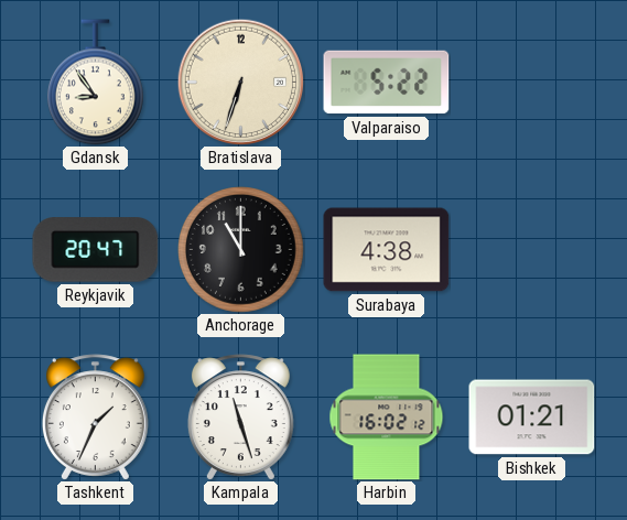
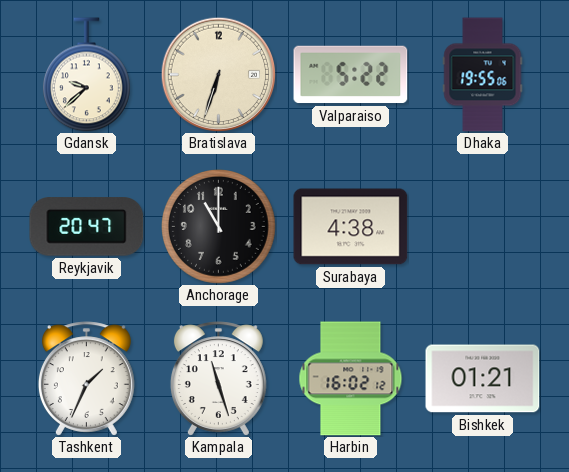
Gdansk: 8:54 -> 9:38
Dhaka: none -> 19:55
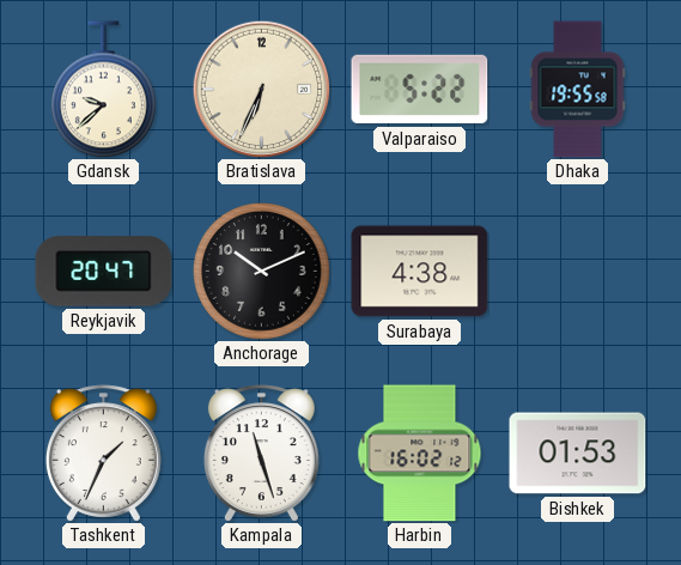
Bratislava: 6:33 -> 6:34
Dhaka: 19:55:06 -> 19:55:58
Anchorage: 11:00 -> 10:11
Bishkek: 01:21 -> 01:53
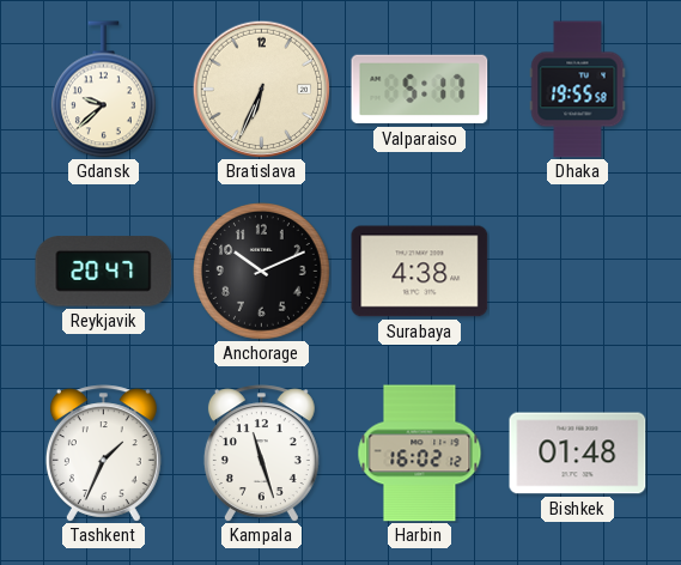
Valparaiso: 5:22 -> 5:17
Bishkek: 01:53 -> 01:48
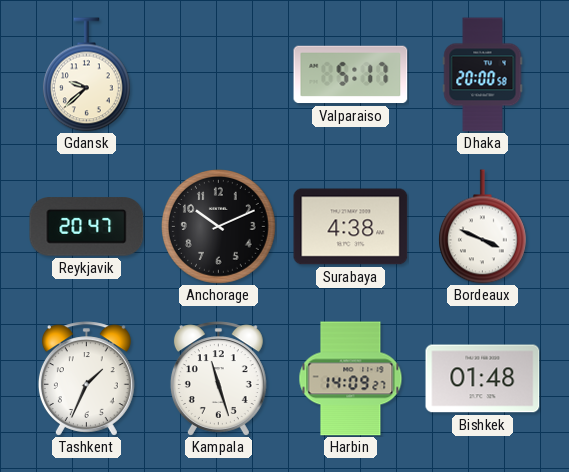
Bratislava: 6:34 -> none
Dhaka: 19:55 -> 20:00
Bordeaux: none -> 3:49
Harbin: 16:02 -> 14:09
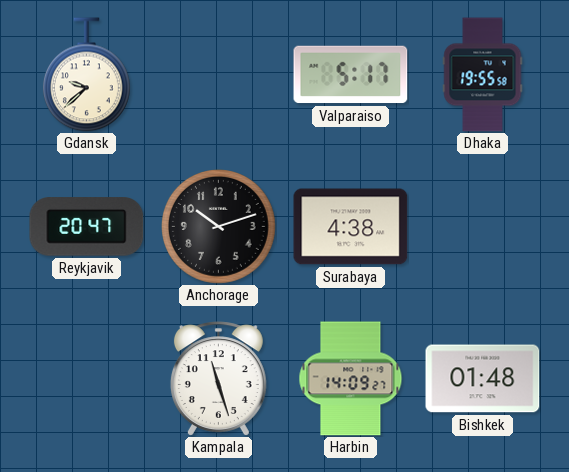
Dhaka: 20:00 -> 19:55
Anchorage: 10:11 -> 10:12
Bordeaux: 3:49 -> none
Tashkent: 1:34 -> none
